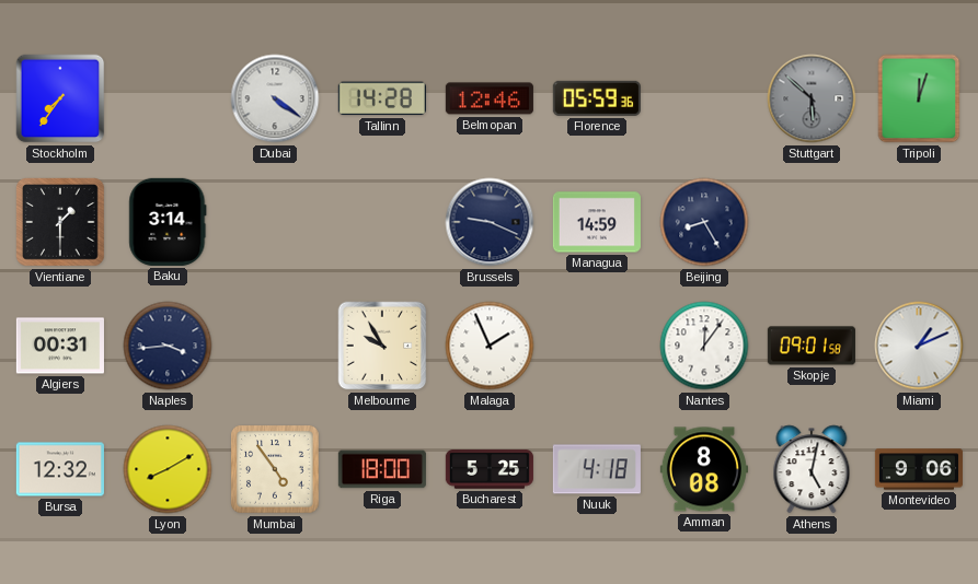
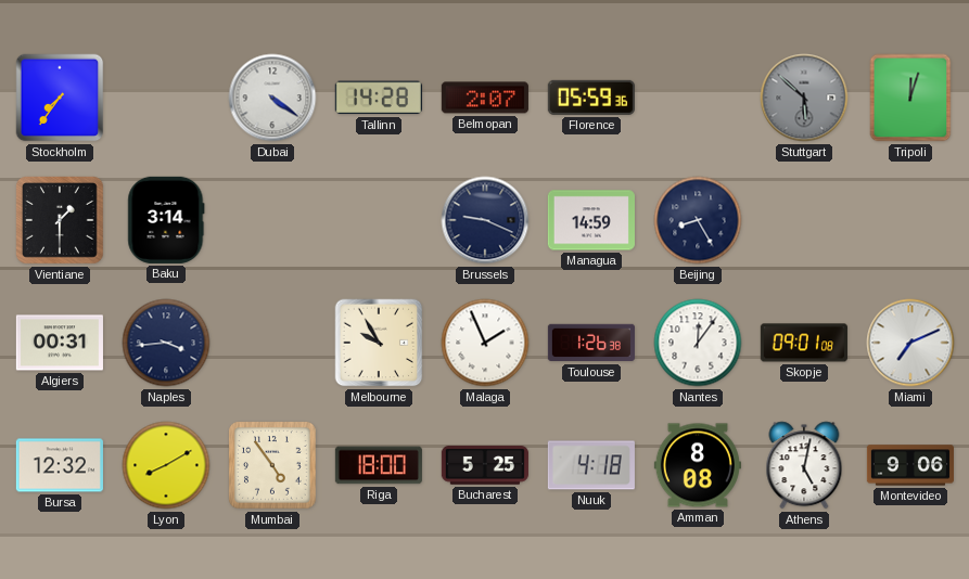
Belmopan: 12:46 -> 2:07
Toulouse: none -> 1:26
Skopje: 09:01:58 -> 09:01:08
Miami: 1:11 -> 7:11
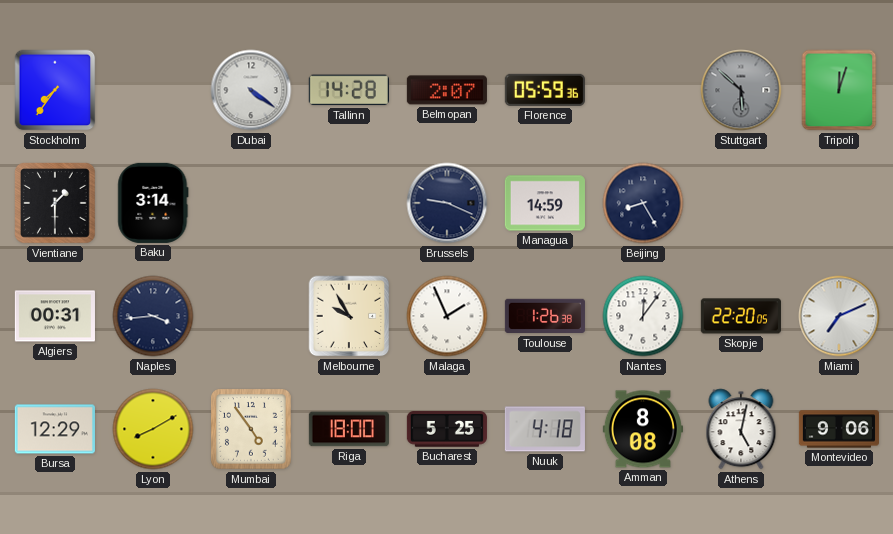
Skopje: 09:01 -> 22:20
Bursa: 12:32 -> 12:29
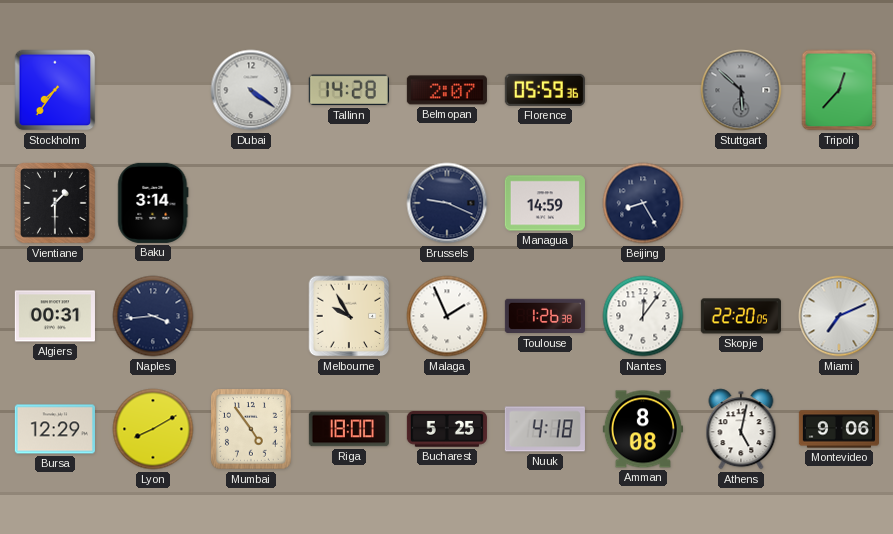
Tripoli: 12:03 -> 12:37
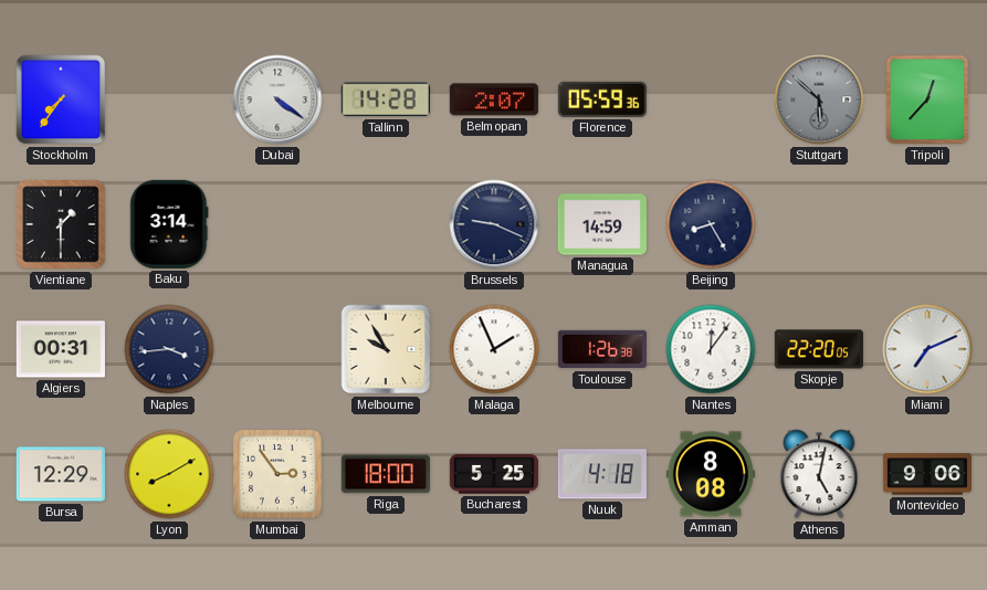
Mumbai: 4:54 -> 2:54
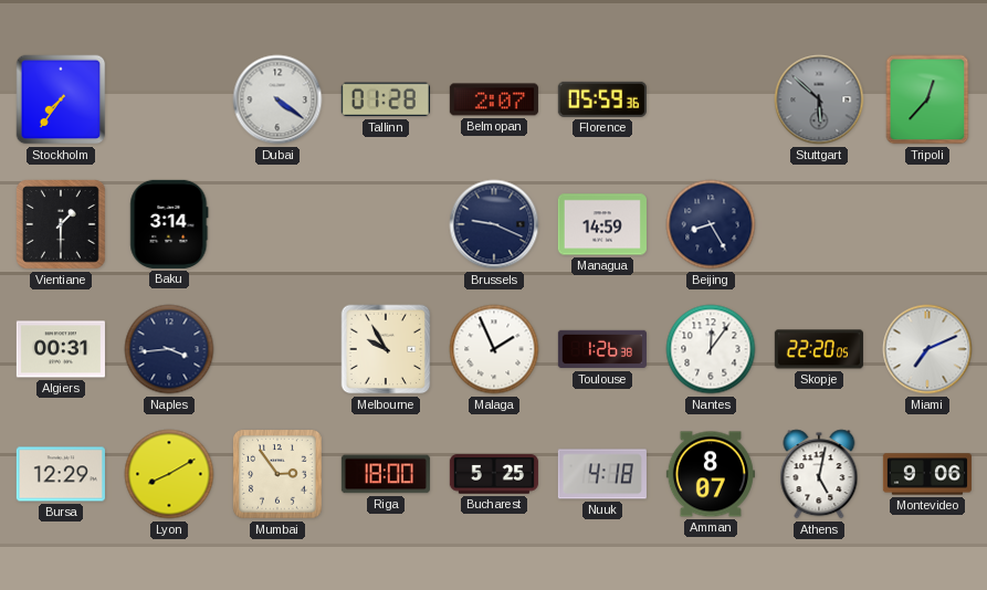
Tallinn: 14:28 -> 01:28
Amman: 8:08 -> 8:07
